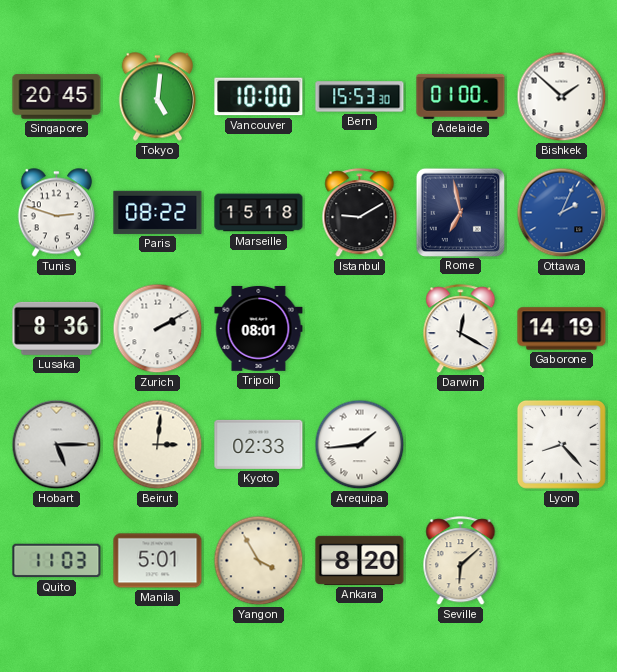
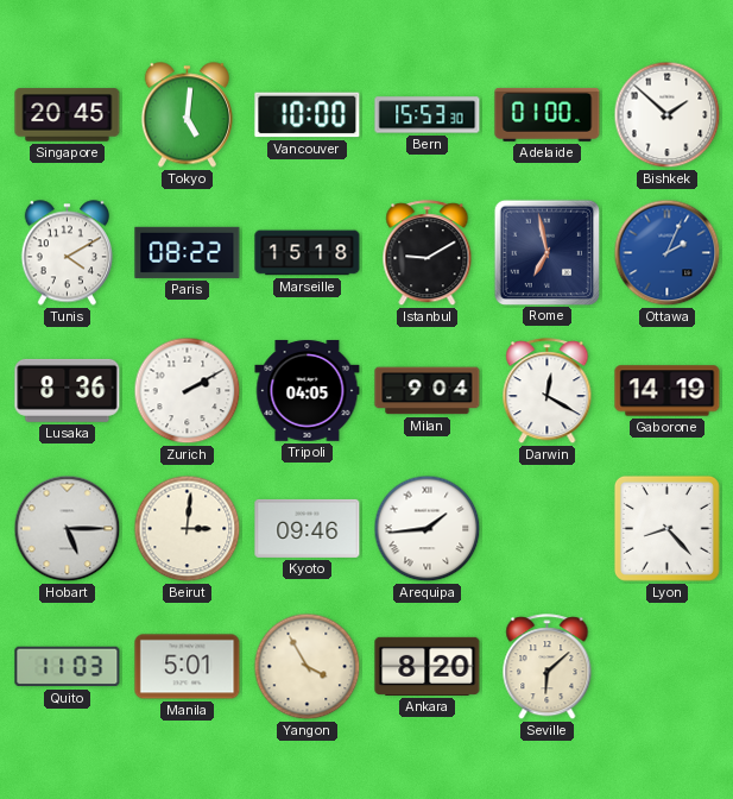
Tunis: 2:48 -> 4:10
Tripoli: 08:01 -> 04:05
Milan: none -> 9:04
Kyoto: 02:33 -> 09:46
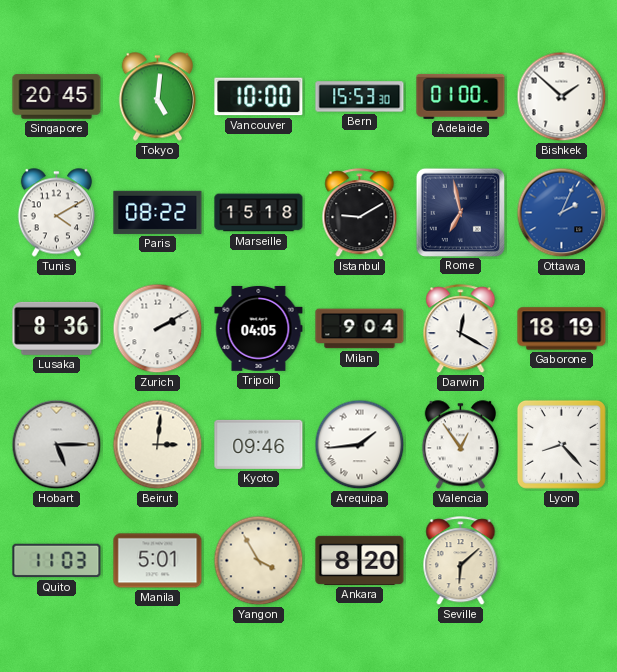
Gaborone: 14:19 -> 18:19
Valencia: none -> 12:54
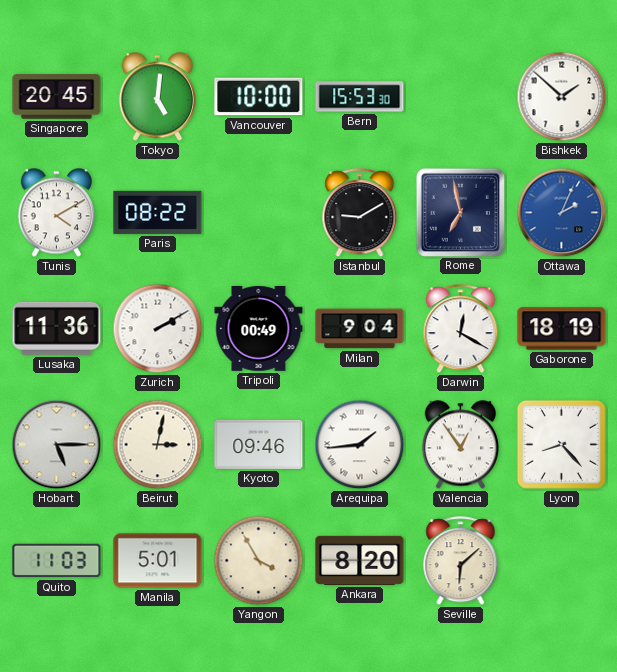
Adelaide: 01:00 -> none
Marseille: 15:18 -> none
Lusaka: 8:36 -> 11:36
Tripoli: 04:05 -> 00:49
Beirut: 3:01 -> 3:02
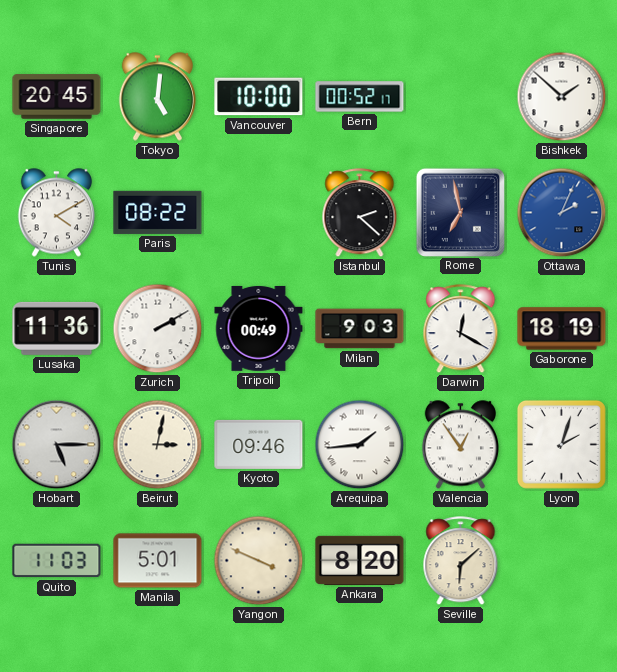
Bern: 15:53 -> 00:52
Istanbul: 9:10 -> 2:22
Milan: 9:04 -> 9:03
Lyon: 8:23 -> 2:03
Yangon: 3:55 -> 3:49
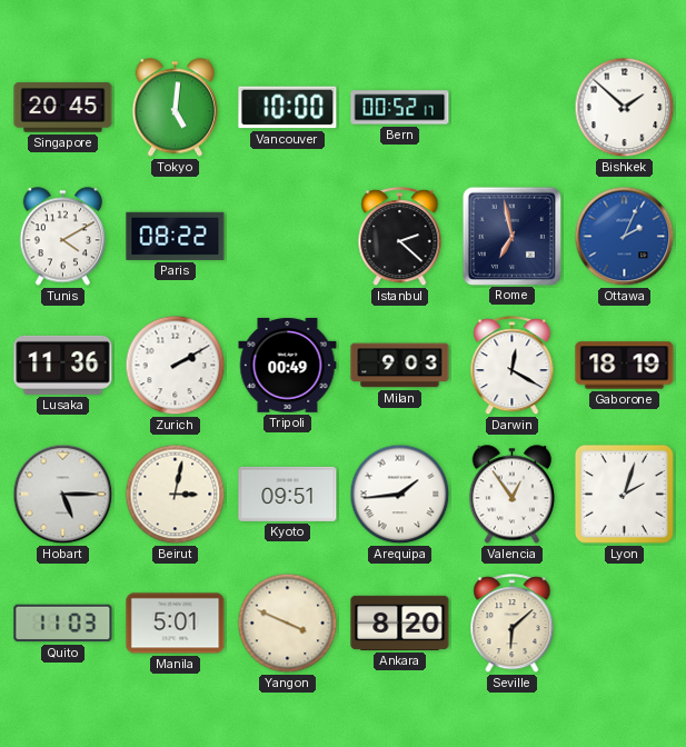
Kyoto: 09:46 -> 09:51
